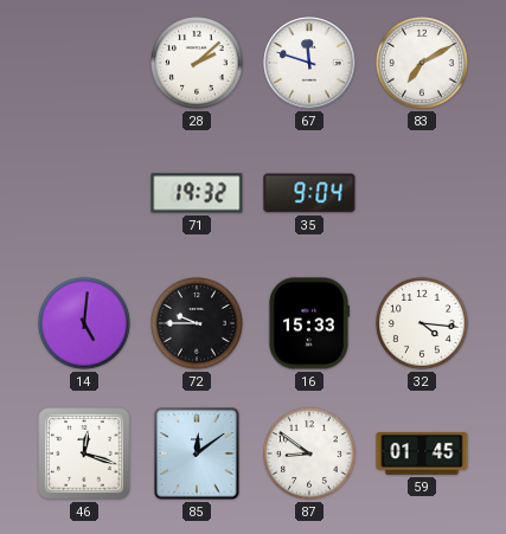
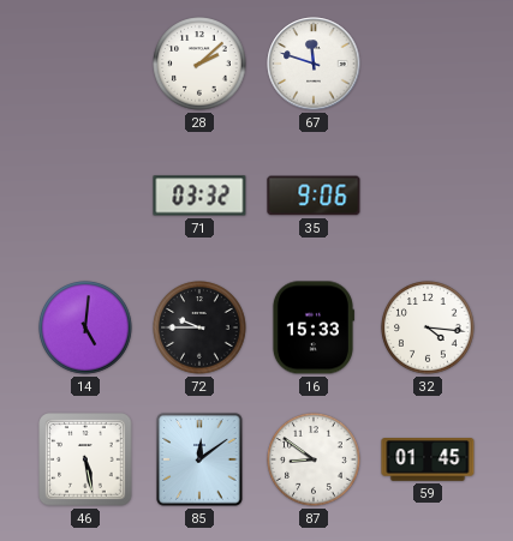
83: 7:10 -> none
71: 19:32 -> 03:32
35: 9:04 -> 9:06
46: 12:18 -> 5:28
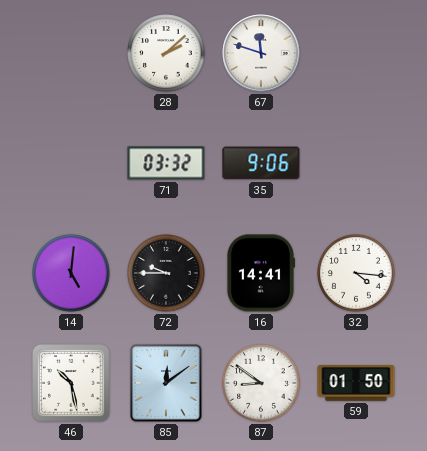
16: 15:33 -> 14:41
46: 5:28 -> 10:28
59: 01:45 -> 01:50
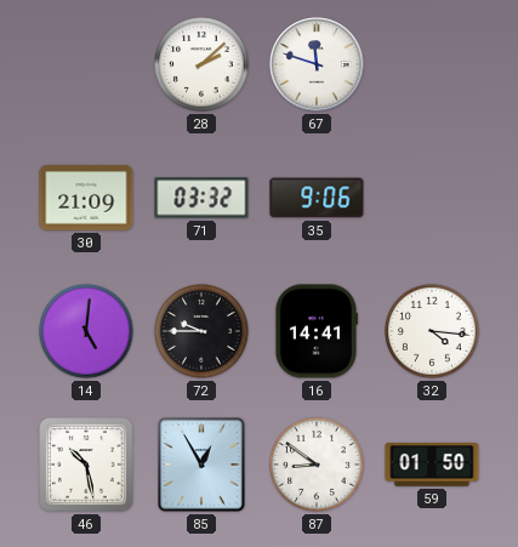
30: none -> 21:09
85: 12:09 -> 12:55
